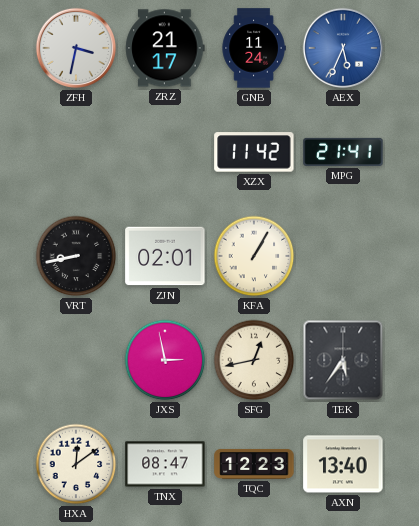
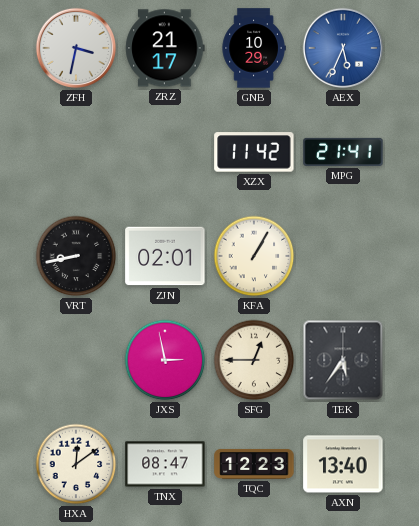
GNB: 11:24 -> 10:29
SFG: 12:43 -> 12:45
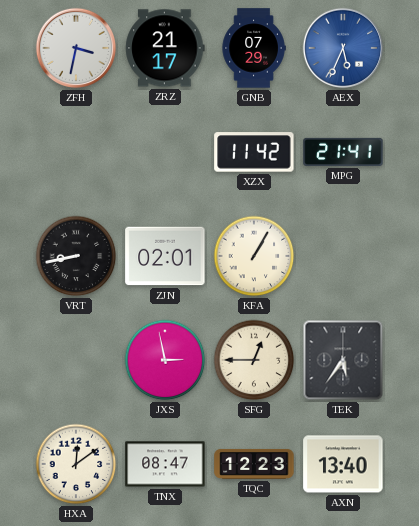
GNB: 10:29 -> 07:29
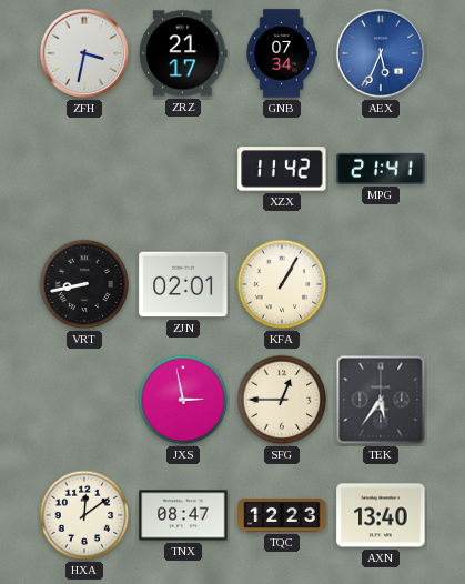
GNB: 07:29 -> 07:34
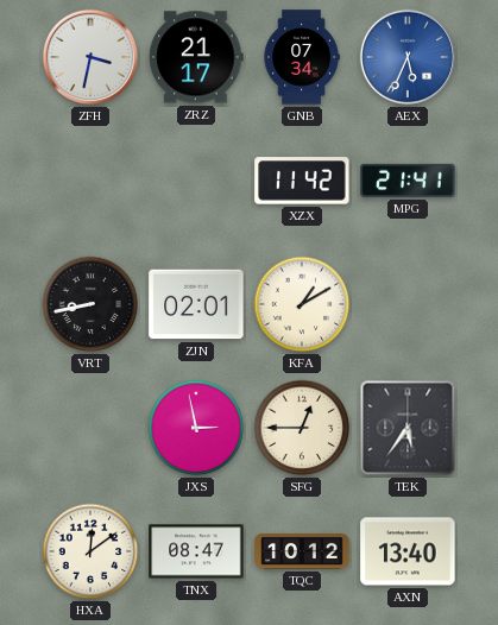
KFA: 1:05 -> 1:10
TQC: 12:23 -> 10:12
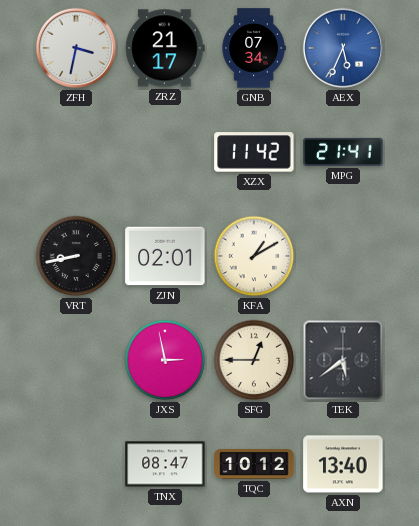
TEK: 5:36 -> 5:39
HXA: 12:09 -> none
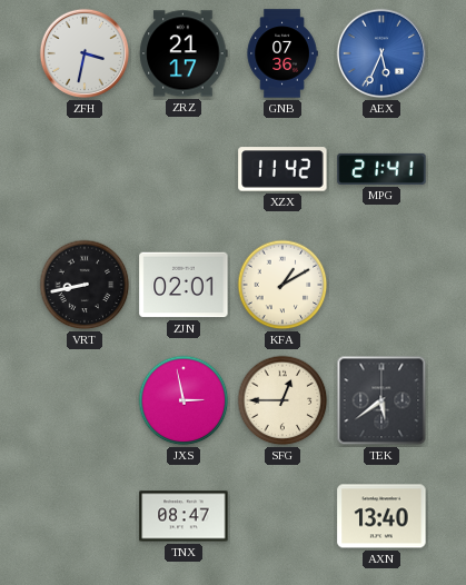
GNB: 07:34 -> 07:36
TQC: 10:12 -> none
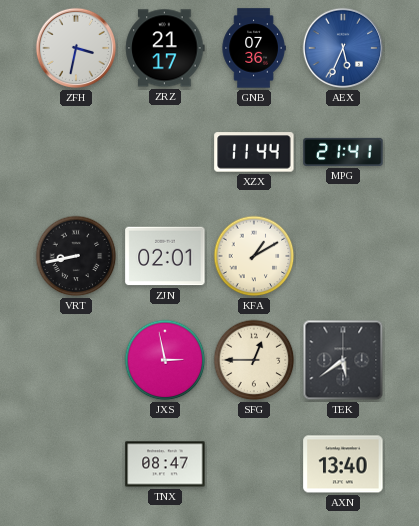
XZX: 11:42 -> 11:44
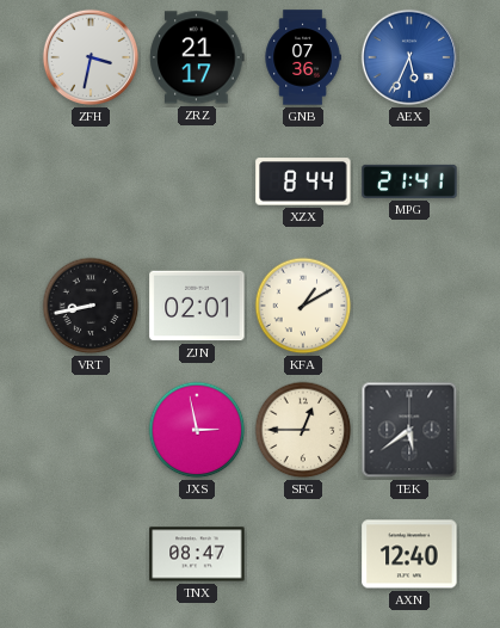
XZX: 11:44 -> 8:44
AXN: 13:40 -> 12:40
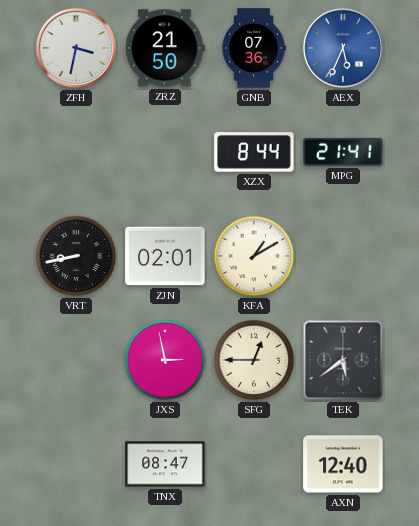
ZRZ: 21:17 -> 21:50
